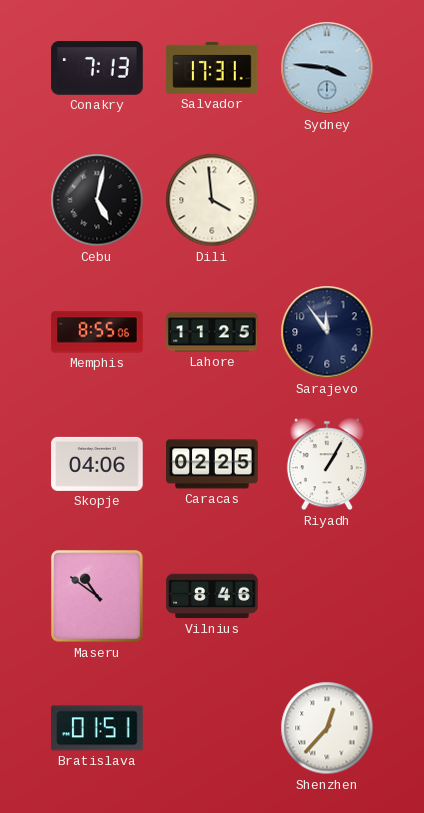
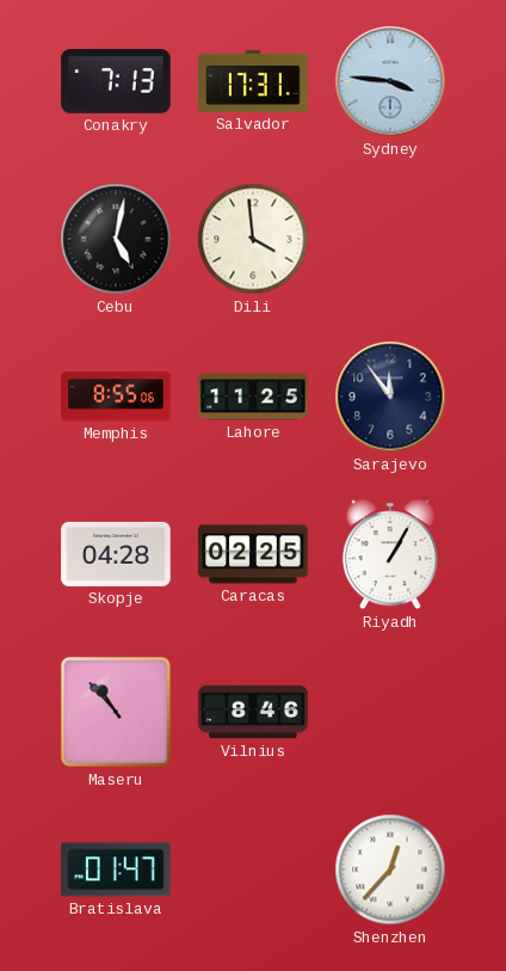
Skopje: 04:06 -> 04:28
Maseru: 10:51 -> 10:53
Bratislava: 01:51 -> 01:47
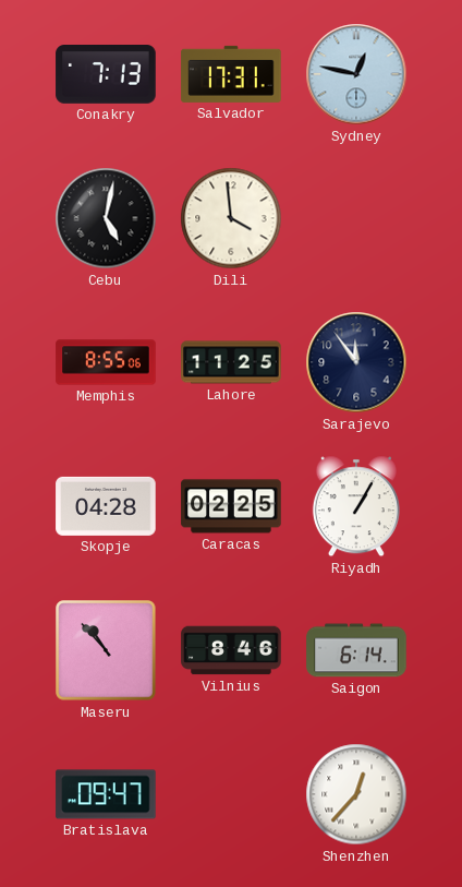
Sydney: 3:46 -> 12:47
Saigon: none -> 6:14
Bratislava: 01:47 -> 09:47
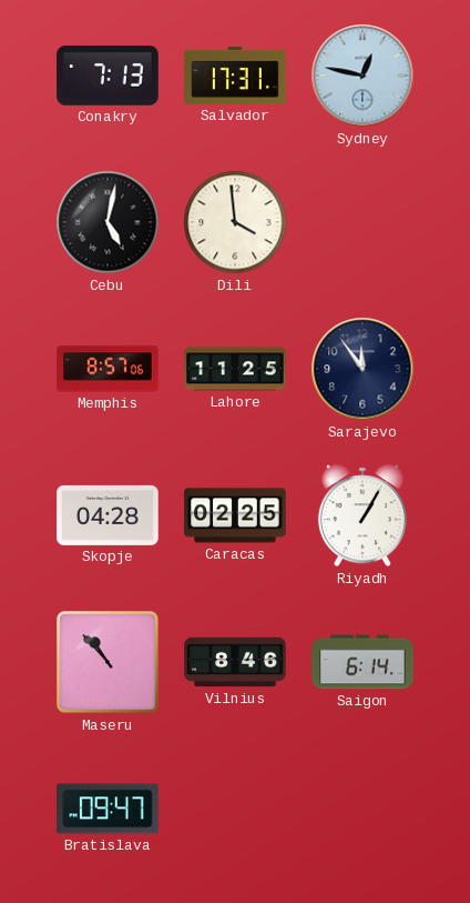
Memphis: 8:55 -> 8:57
Shenzhen: 12:37 -> none
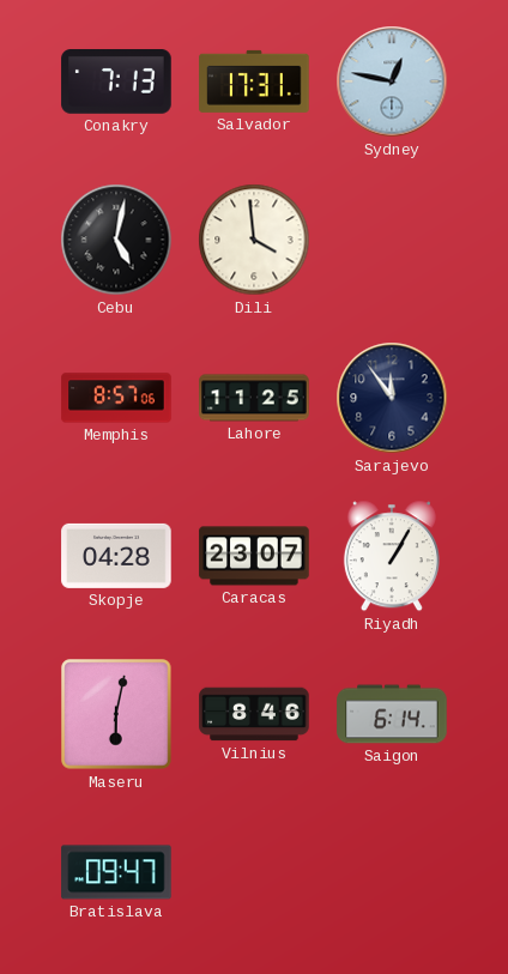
Caracas: 02:25 -> 23:07
Maseru: 10:53 -> 6:02
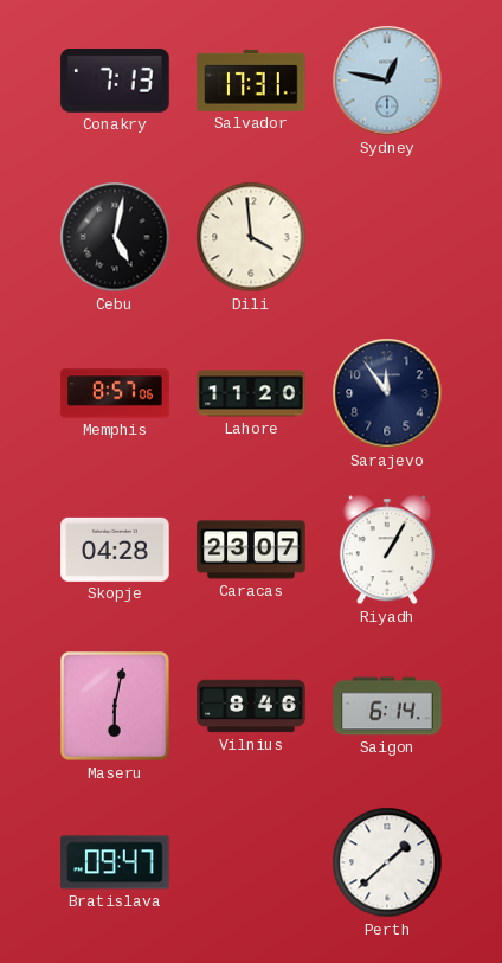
Lahore: 11:25 -> 11:20
Perth: none -> 1:38
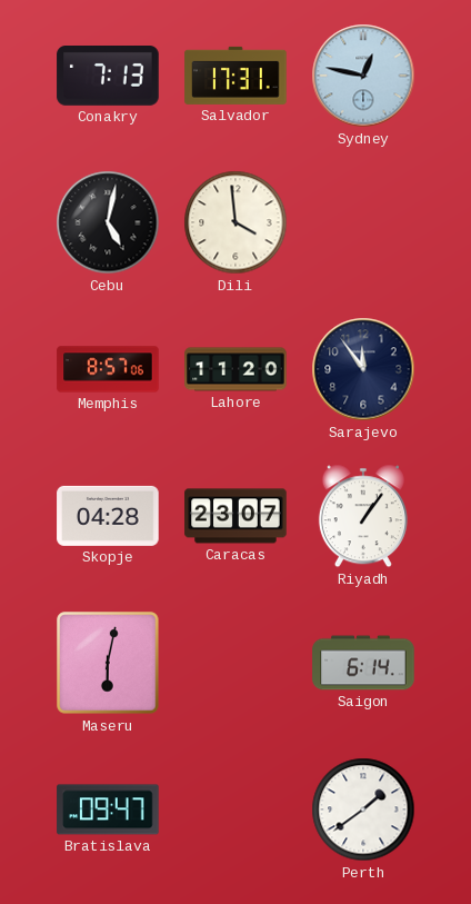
Riyadh: 1:05 -> 1:06
Vilnius: 8:46 -> none
Perth: 1:38 -> 1:39
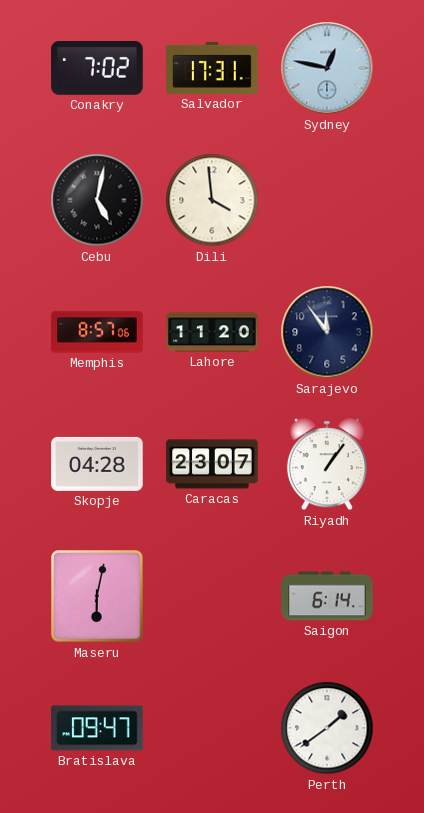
Conakry: 7:13 -> 7:02
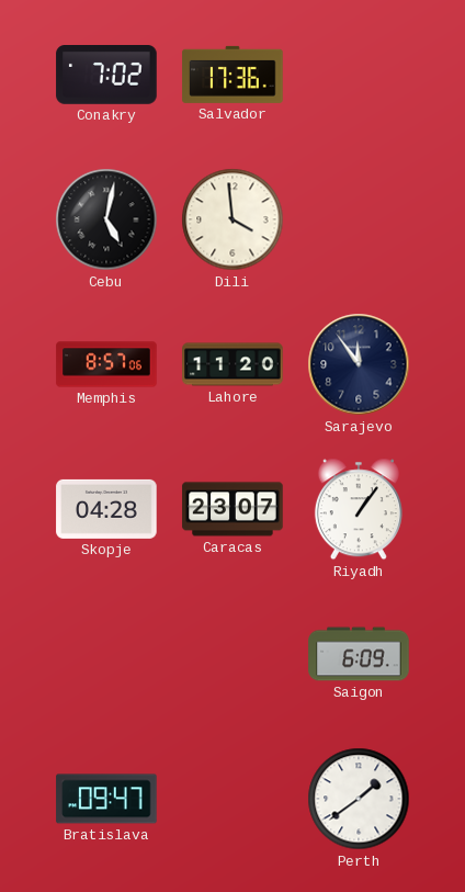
Salvador: 17:31 -> 17:36
Sydney: 12:47 -> none
Maseru: 6:02 -> none
Saigon: 6:14 -> 6:09
